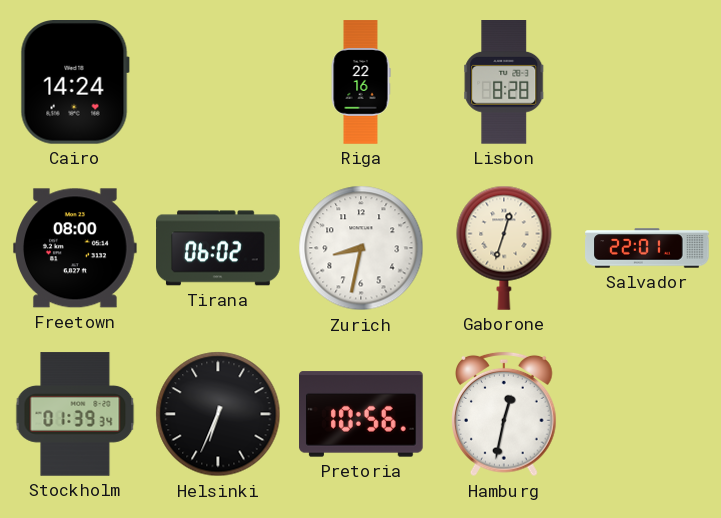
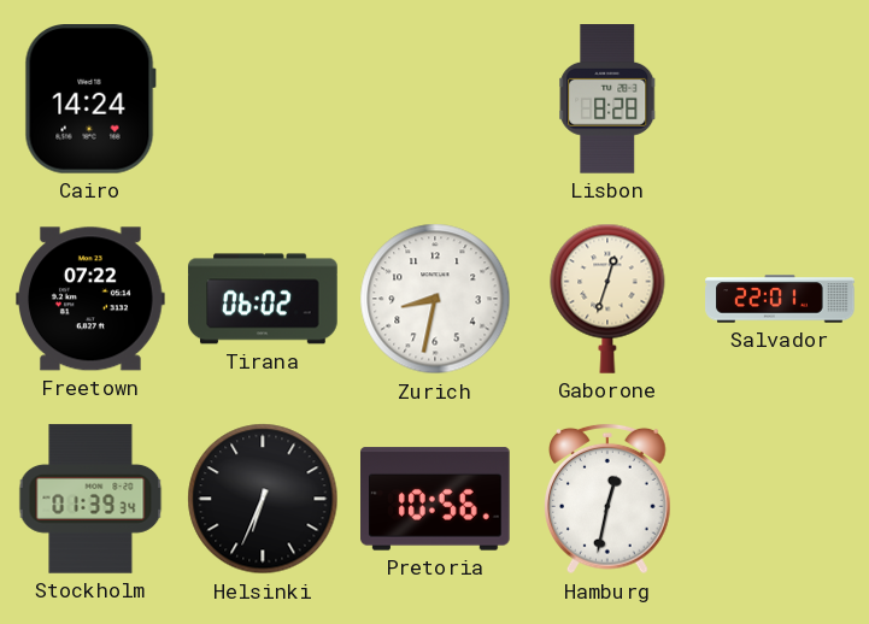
Riga: 22:16 -> none
Freetown: 08:00 -> 07:22
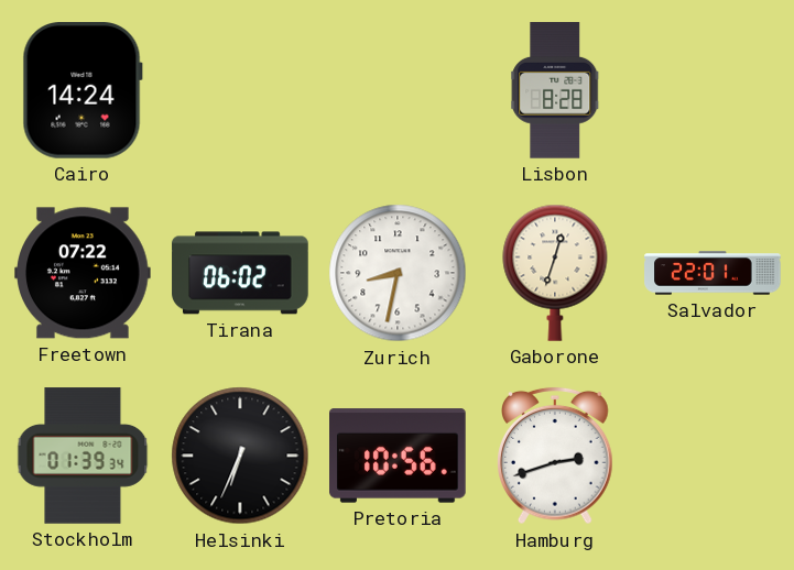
Hamburg: 12:32 -> 2:42
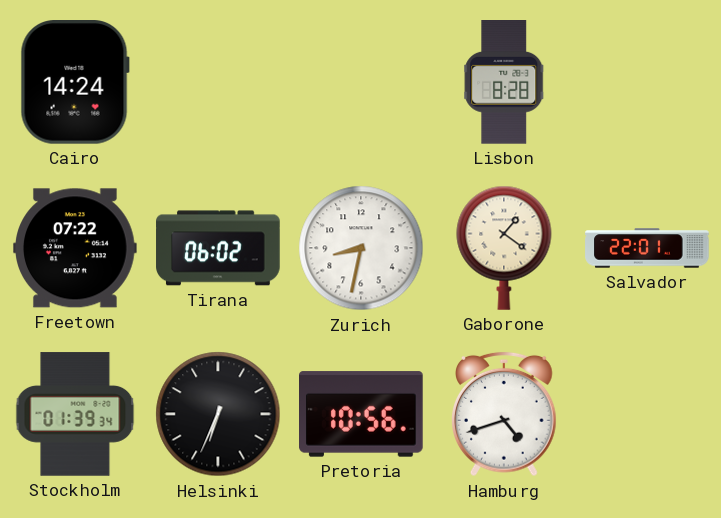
Gaborone: 12:33 -> 1:21
Hamburg: 2:42 -> 4:42
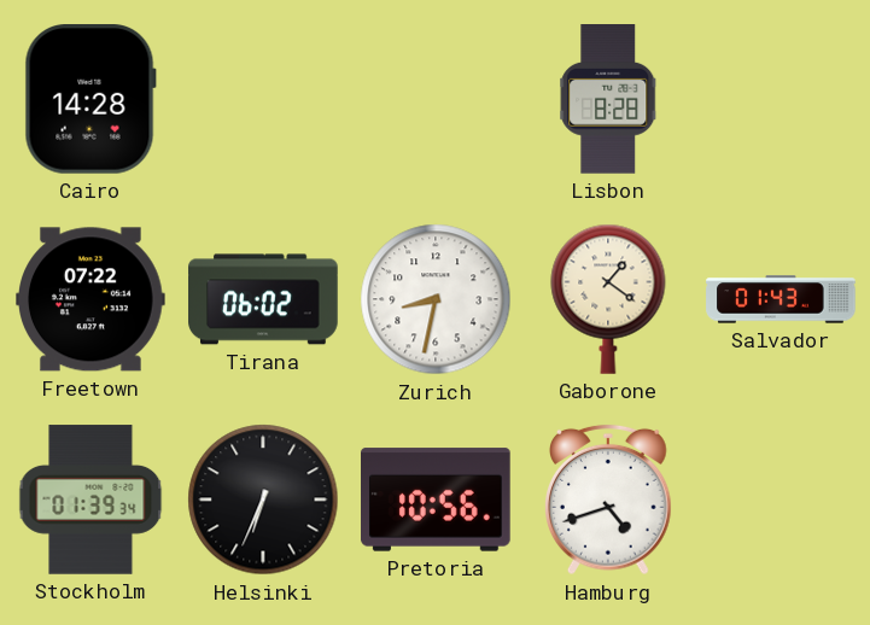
Cairo: 14:24 -> 14:28
Salvador: 22:01 -> 01:43
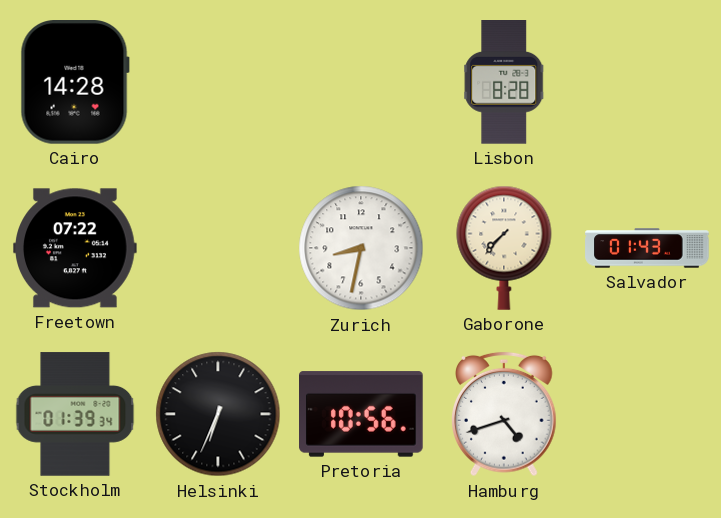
Tirana: 06:02 -> none
Gaborone: 1:21 -> 7:37
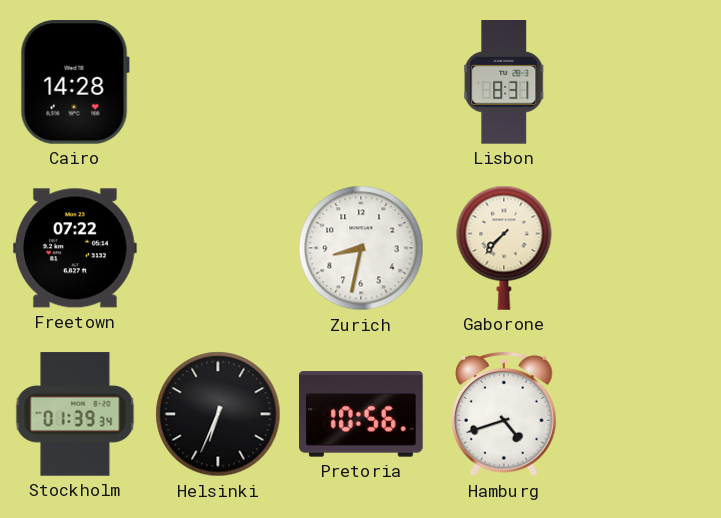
Lisbon: 8:28 -> 8:31
Salvador: 01:43 -> none
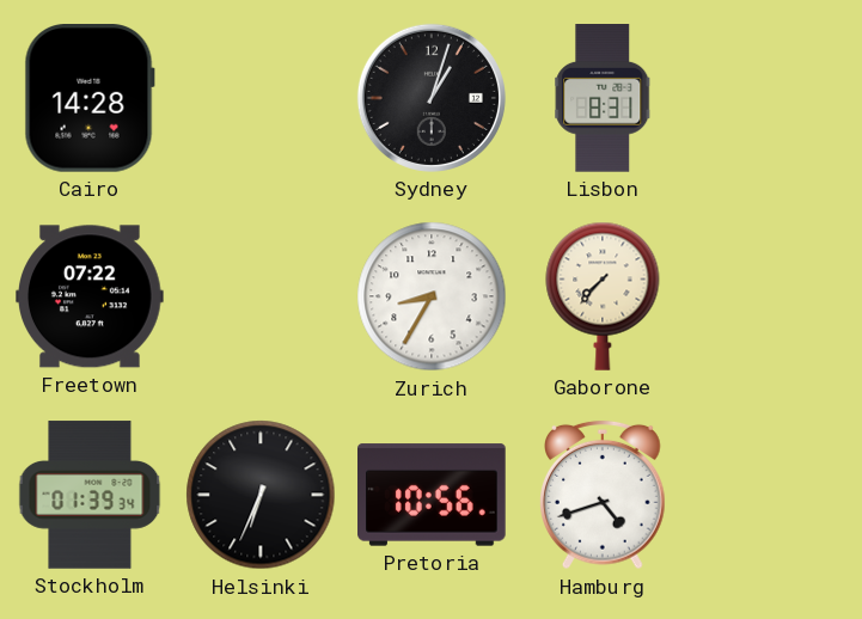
Sydney: none -> 1:03
Zurich: 8:32 -> 8:35
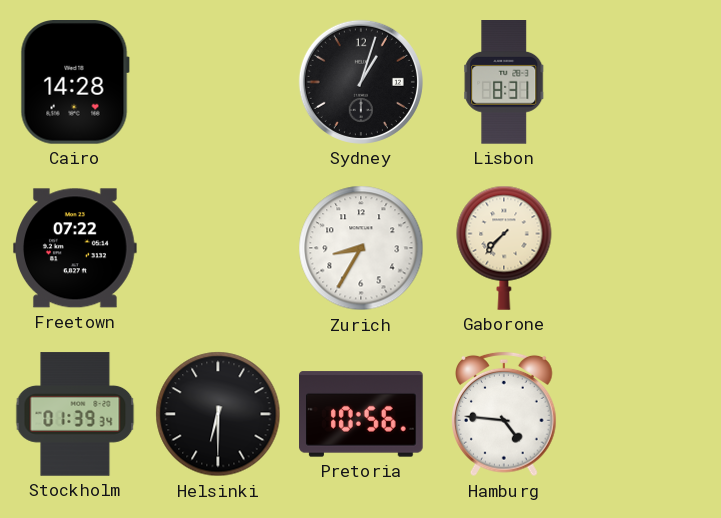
Helsinki: 6:34 -> 6:30
Hamburg: 4:42 -> 4:46
